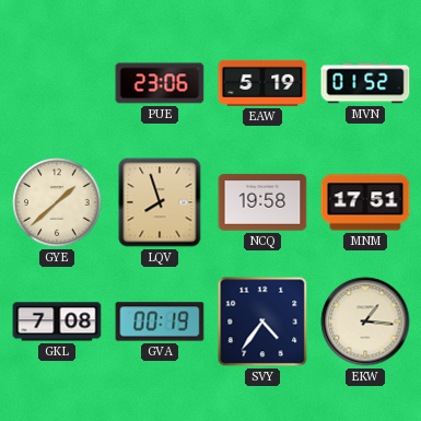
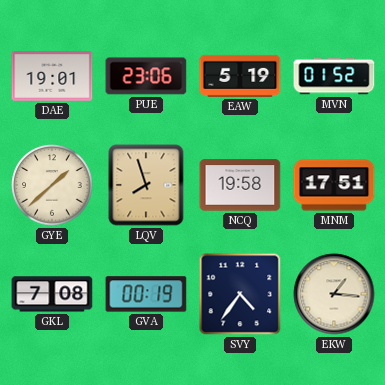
DAE: none -> 19:01
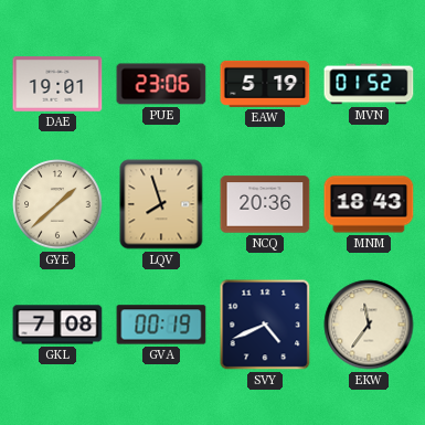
NCQ: 19:58 -> 20:36
MNM: 17:51 -> 18:43
SVY: 4:36 -> 4:41
EKW: 1:16 -> 11:36
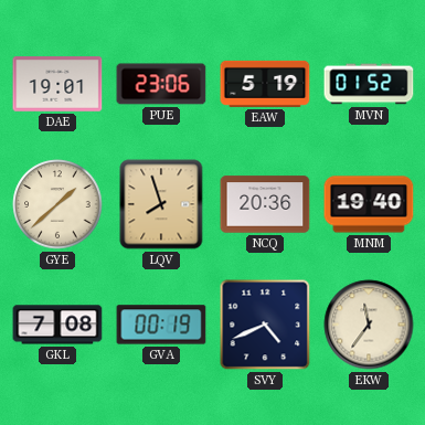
MNM: 18:43 -> 19:40
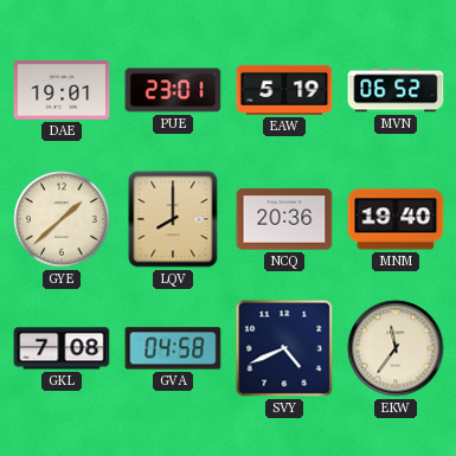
PUE: 23:06 -> 23:01
MVN: 01:52 -> 06:52
LQV: 7:57 -> 8:00
GVA: 00:19 -> 04:58
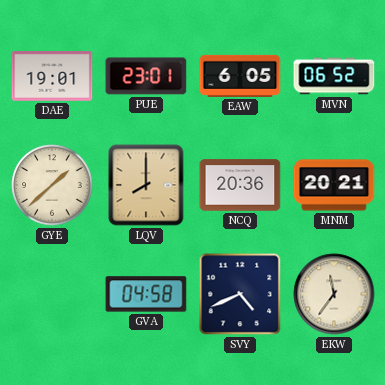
EAW: 5:19 -> 6:05
MNM: 19:40 -> 20:21
GKL: 7:08 -> none
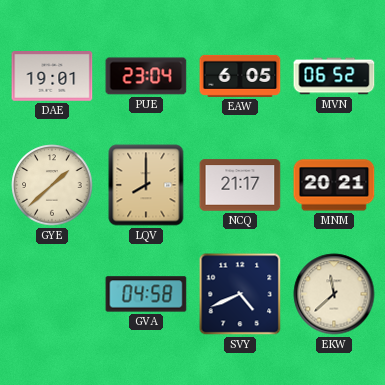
PUE: 23:01 -> 23:04
NCQ: 20:36 -> 21:17
EKW: 11:36 -> 11:38
